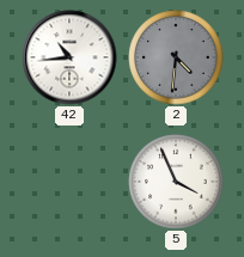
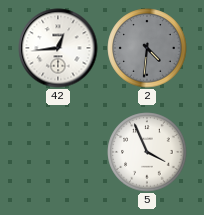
42: 10:44 -> 12:44
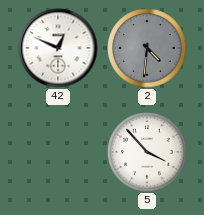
42: 12:44 -> 12:49
5: 3:56 -> 3:53
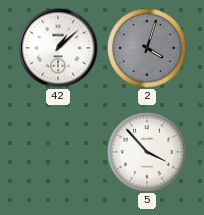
42: 12:49 -> 1:08
2: 4:31 -> 4:03
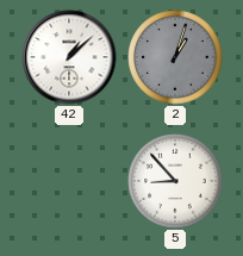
2: 4:03 -> 1:03
5: 3:53 -> 8:53
